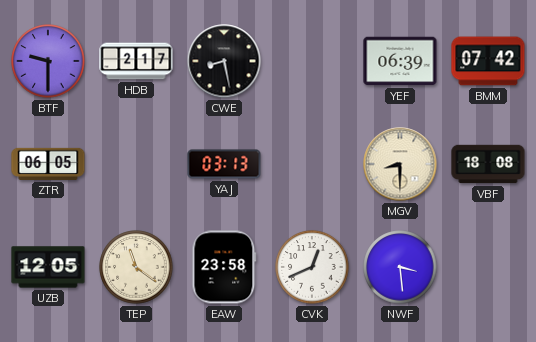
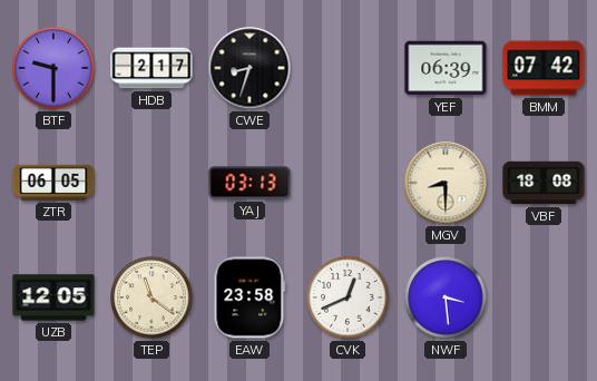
CWE: 8:28 -> 8:33
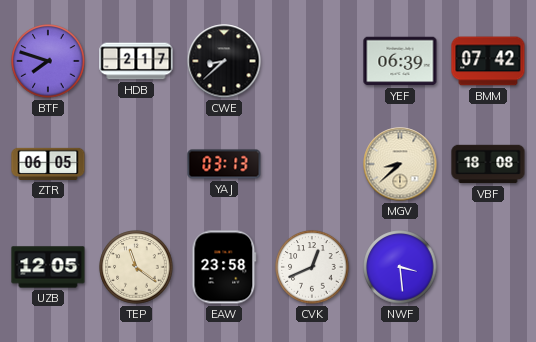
BTF: 9:30 -> 7:48
CWE: 8:33 -> 8:38
MGV: 8:30 -> 8:38
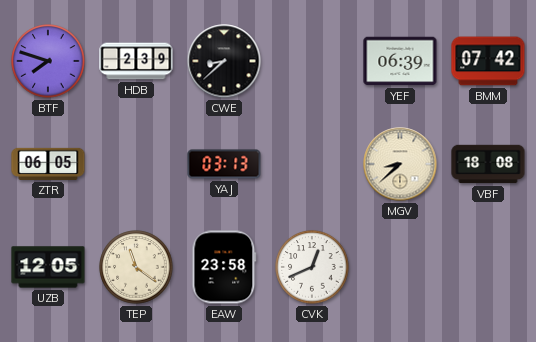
HDB: 2:17 -> 2:39
NWF: 3:29 -> none
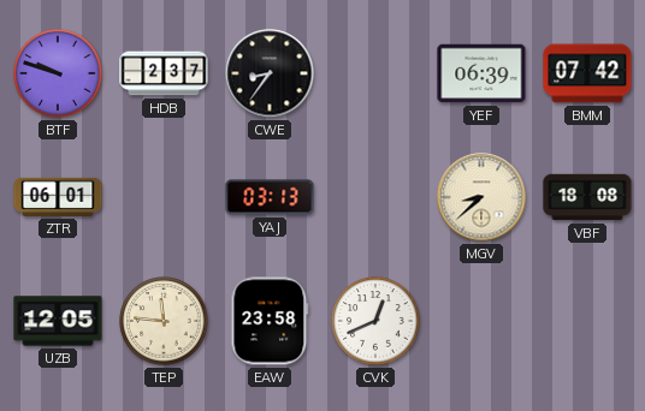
BTF: 7:48 -> 9:48
HDB: 2:39 -> 2:37
CWE: 8:38 -> 8:36
ZTR: 06:05 -> 06:01
TEP: 11:21 -> 11:46
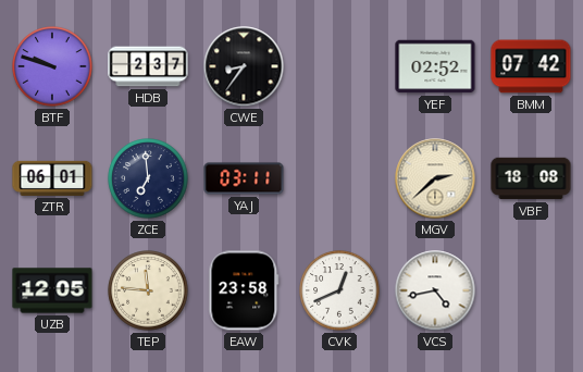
YEF: 06:39 -> 02:52
ZCE: none -> 6:59
YAJ: 03:13 -> 03:11
MGV: 8:38 -> 2:38
VCS: none -> 4:43
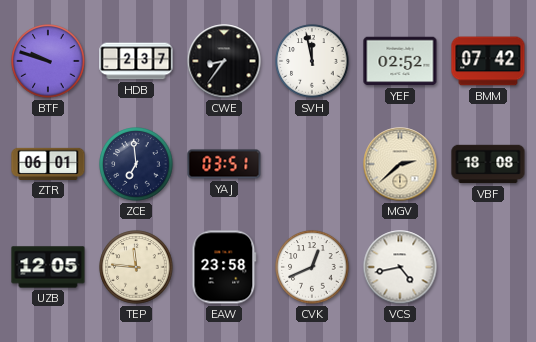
SVH: none -> 11:58
YAJ: 03:11 -> 03:51
